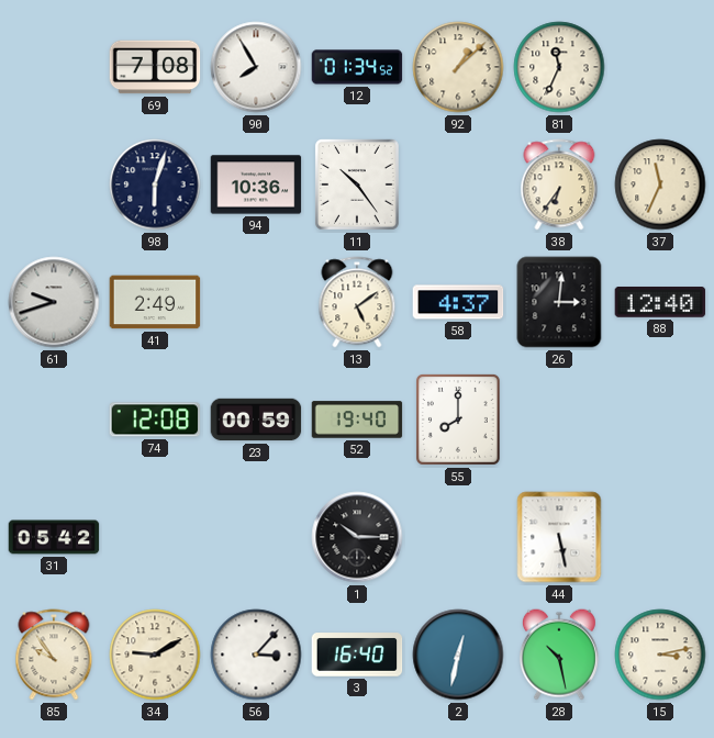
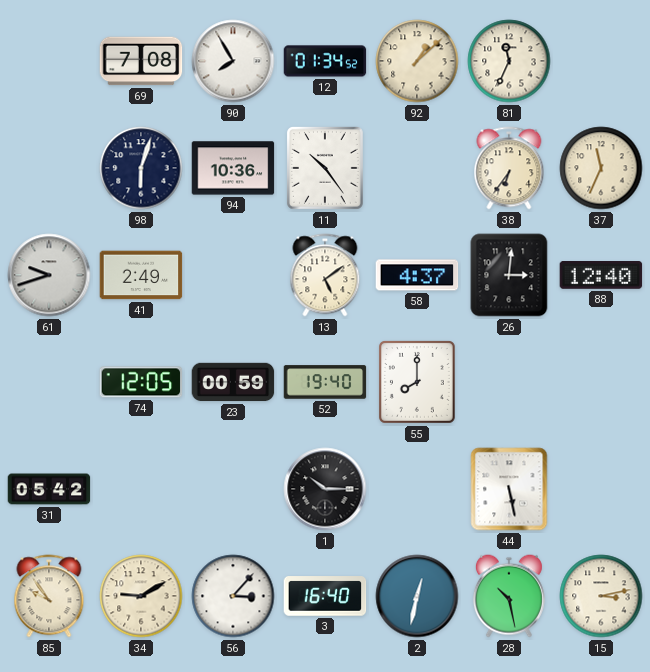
74: 12:08 -> 12:05
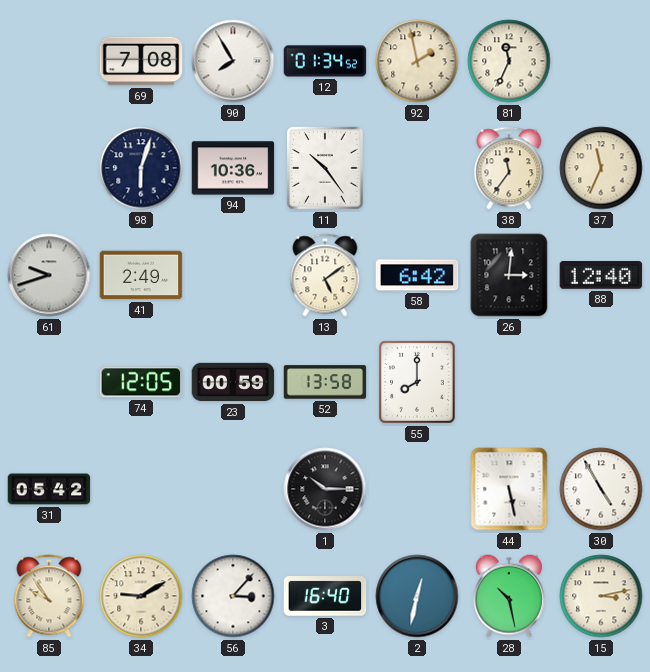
92: 1:08 -> 1:58
38: 6:36 -> 11:36
58: 4:37 -> 6:42
52: 19:40 -> 13:58
30: none -> 4:55
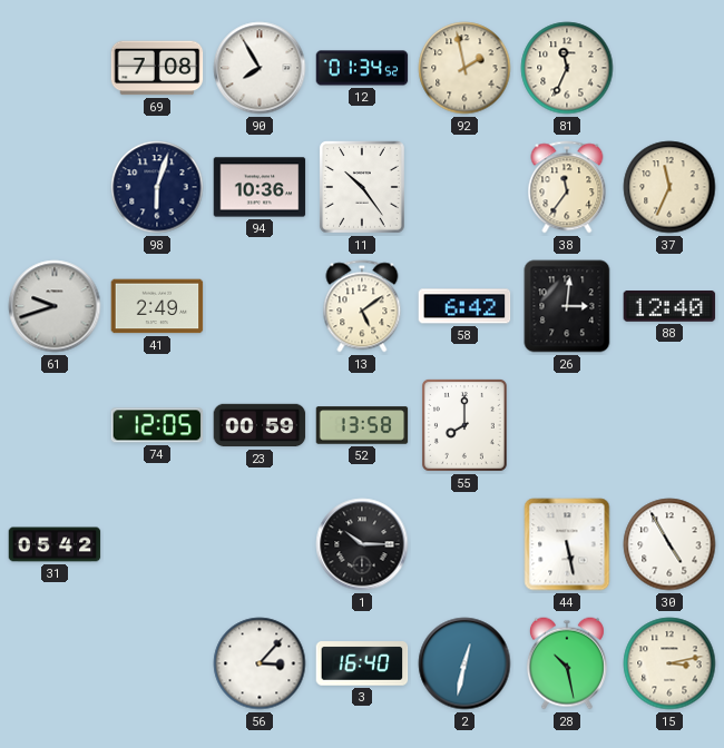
85: 9:54 -> none
34: 9:10 -> none
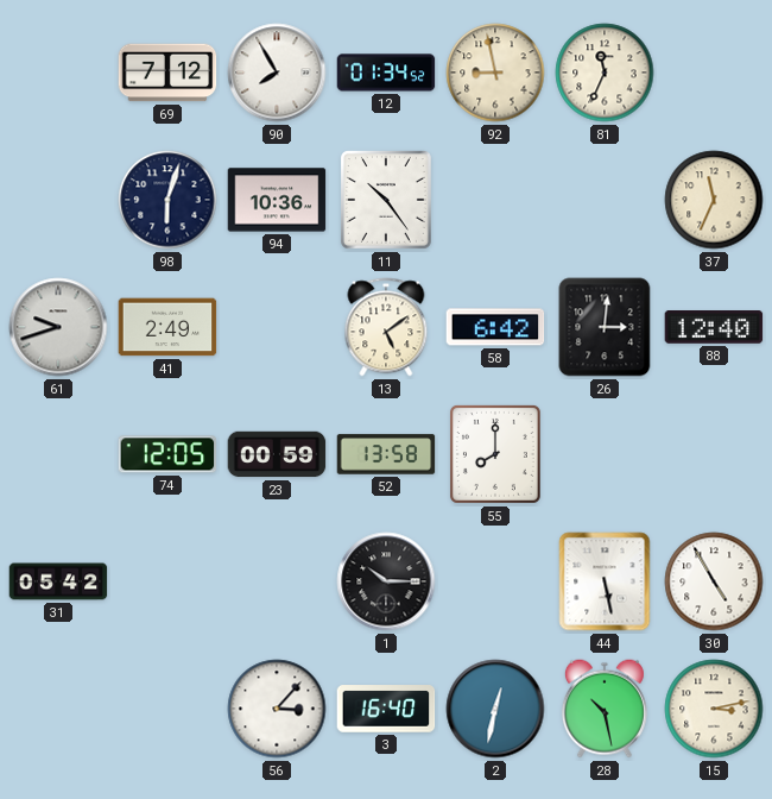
69: 7:08 -> 7:12
92: 1:58 -> 8:58
38: 11:36 -> none
